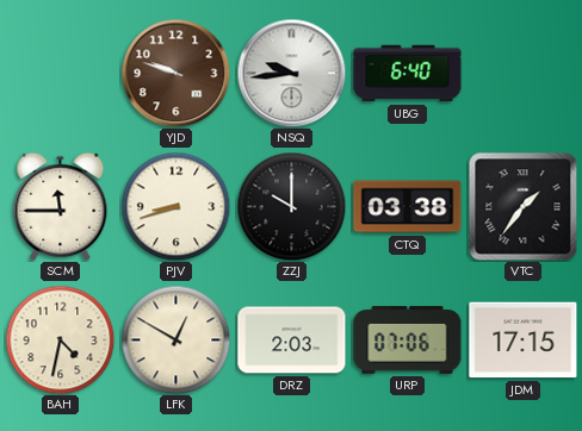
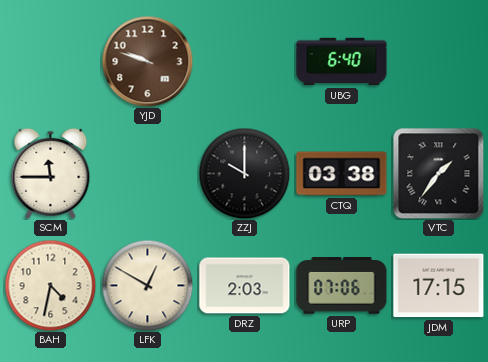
NSQ: 9:44 -> none
PJV: 8:42 -> none
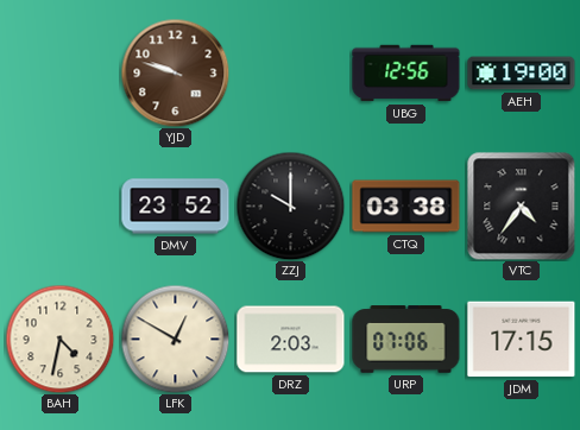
UBG: 6:40 -> 12:56
AEH: none -> 19:00
SCM: 11:45 -> none
DMV: none -> 23:52
VTC: 1:36 -> 4:36
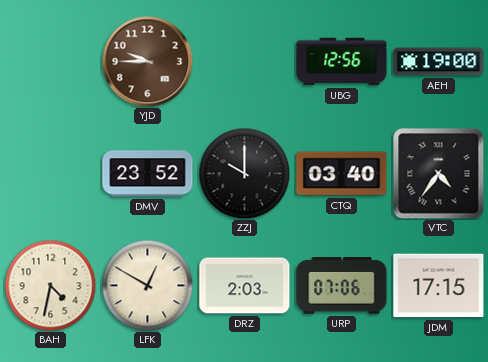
YJD: 9:48 -> 9:45
CTQ: 03:38 -> 03:40
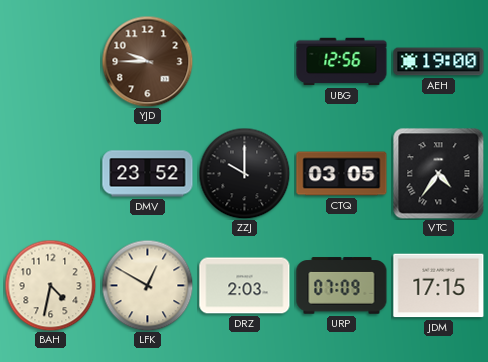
CTQ: 03:40 -> 03:05
URP: 07:06 -> 07:09
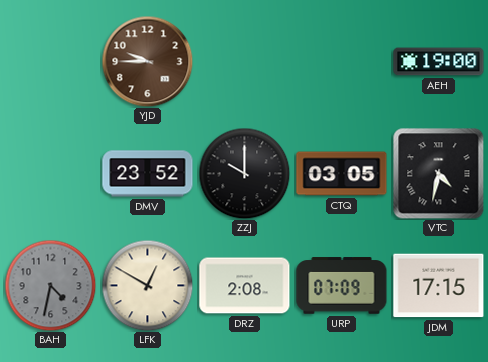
UBG: 12:56 -> none
VTC: 4:36 -> 4:32
BAH dial: cream -> grey
DRZ: 2:03 -> 2:08
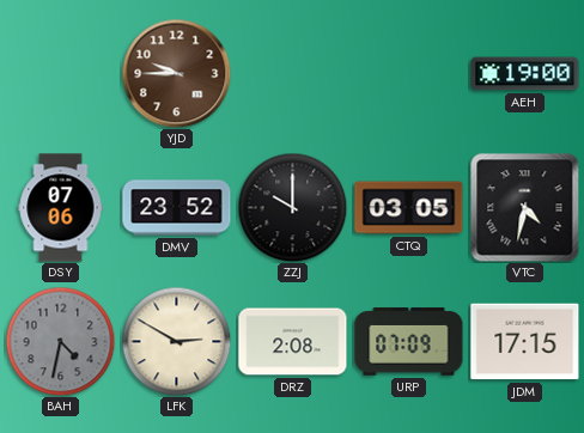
DSY: none -> 07:06
LFK: 12:50 -> 2:50
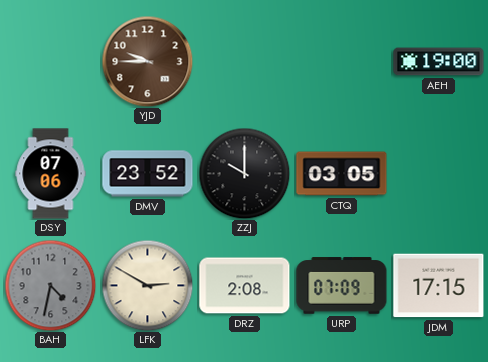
VTC: 4:32 -> none
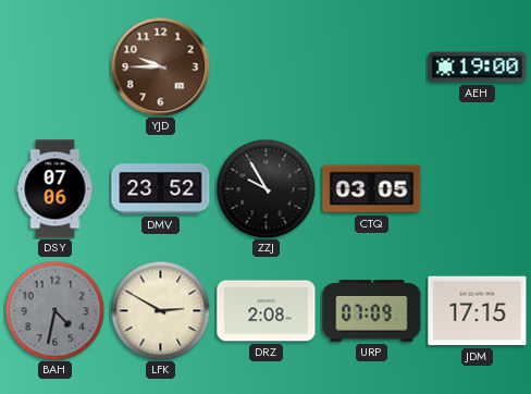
ZZJ: 10:00 -> 9:55
